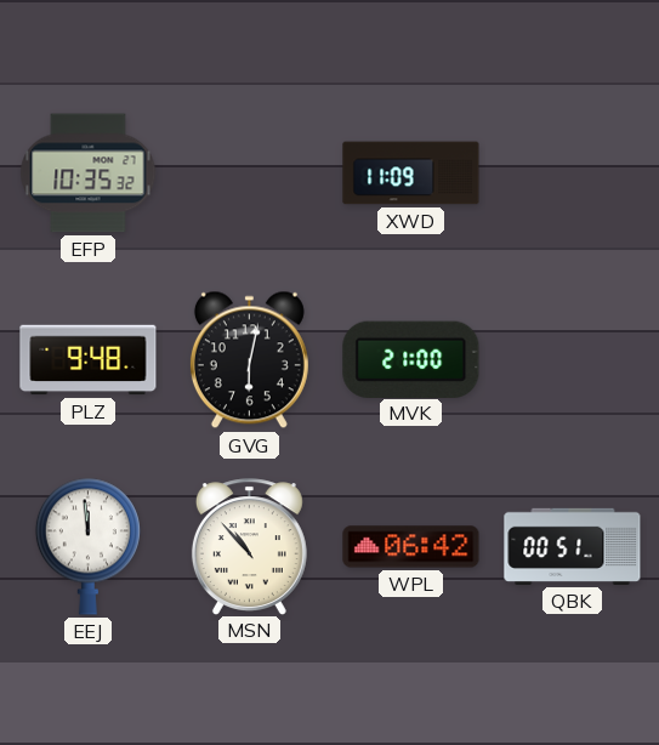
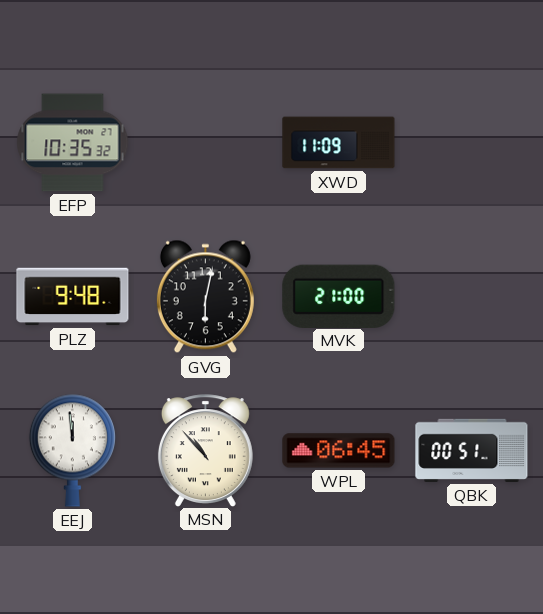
WPL: 06:42 -> 06:45
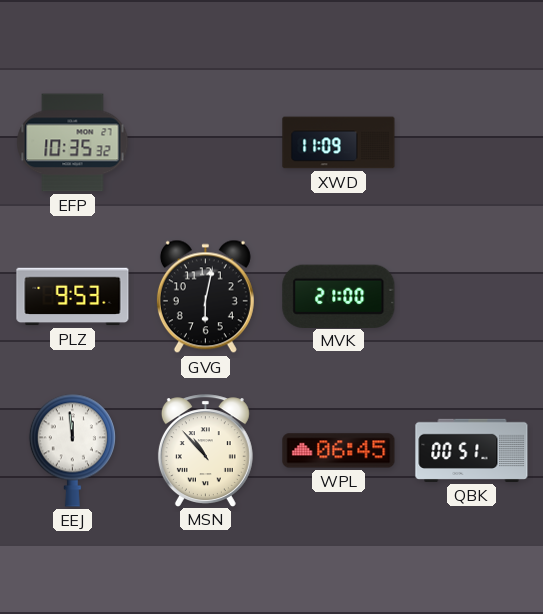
PLZ: 9:48 -> 9:53
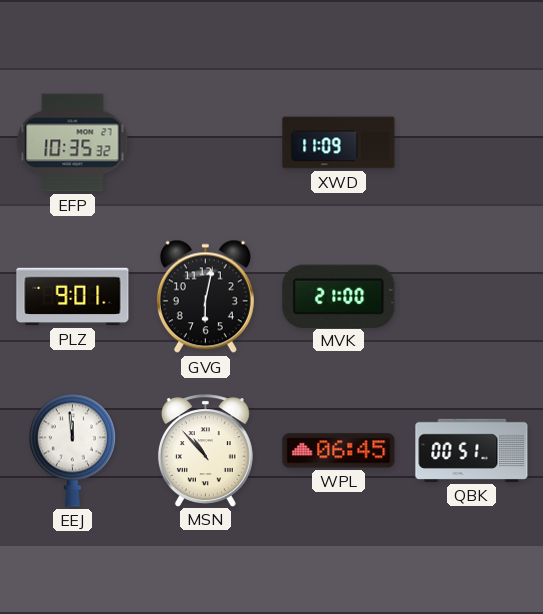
PLZ: 9:53 -> 9:01
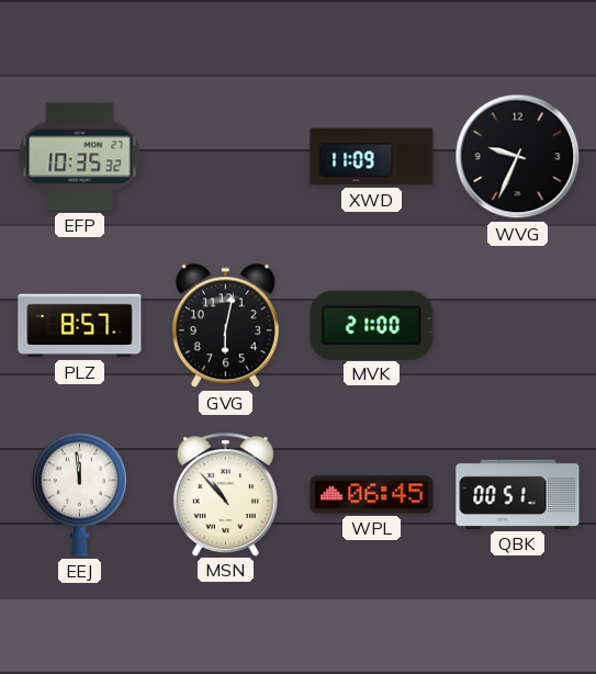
WVG: none -> 9:34
PLZ: 9:01 -> 8:57
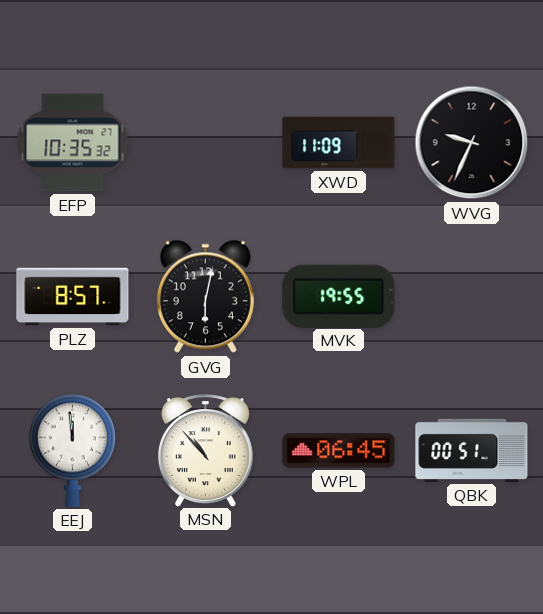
MVK: 21:00 -> 19:55
